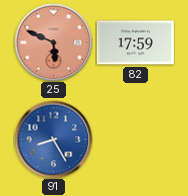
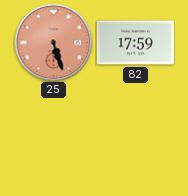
25: 5:49 -> 5:27
91: 8:25 -> none
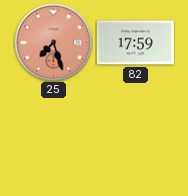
25: 5:27 -> 7:27
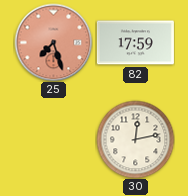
30: none -> 12:13
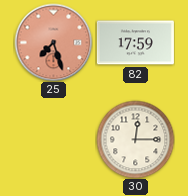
30: 12:13 -> 12:15
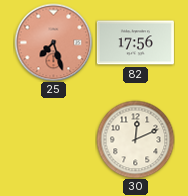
82: 17:59 -> 17:56
30: 12:15 -> 12:11
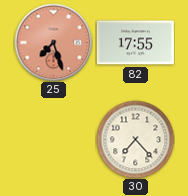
82: 17:56 -> 17:55
30: 12:11 -> 7:23
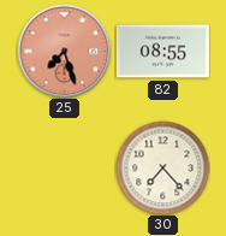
82: 17:55 -> 08:55
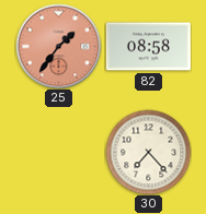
25: 7:27 -> 1:36
82: 08:55 -> 08:58
